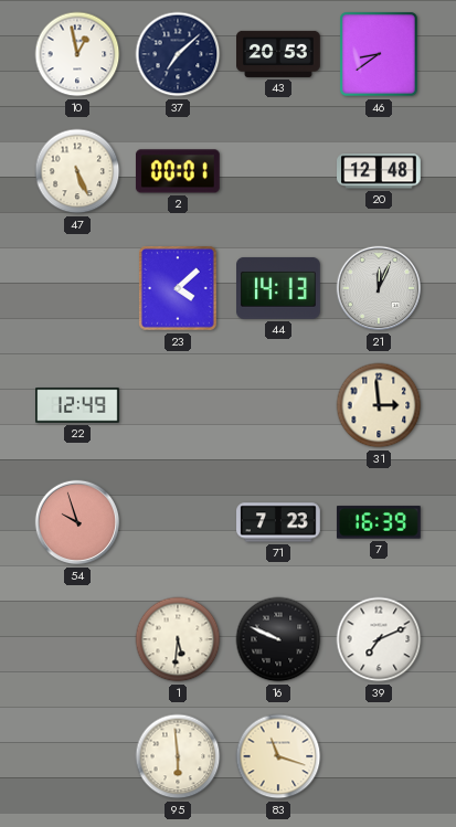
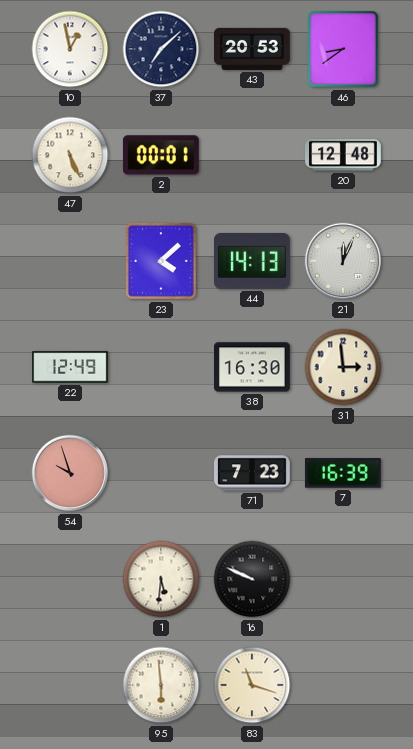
38: none -> 16:30
39: 7:11 -> none
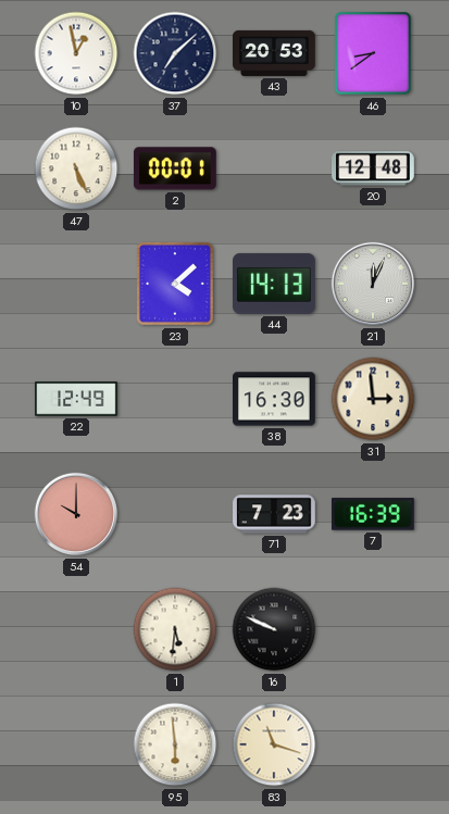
54: 9:57 -> 10:00
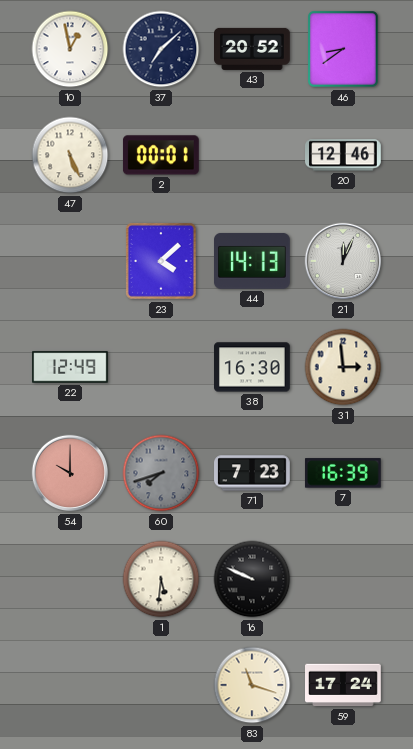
43: 20:53 -> 20:52
20: 12:48 -> 12:46
60: none -> 7:42
95: 5:59 -> none
59: none -> 17:24
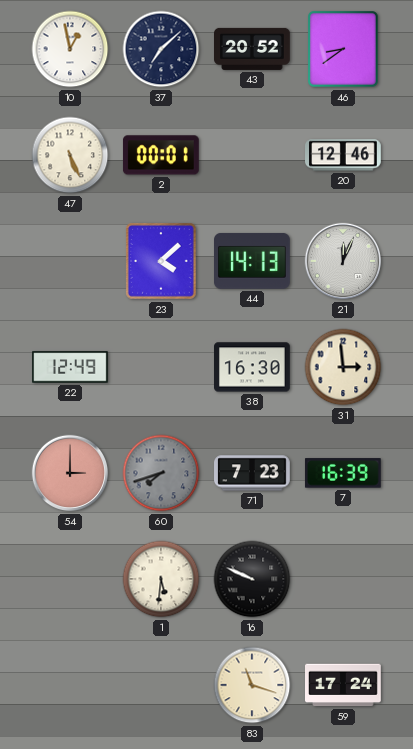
54: 10:00 -> 3:00
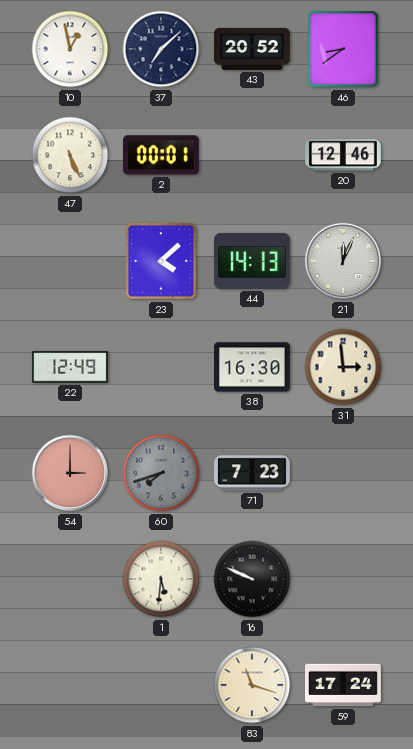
7: 16:39 -> none
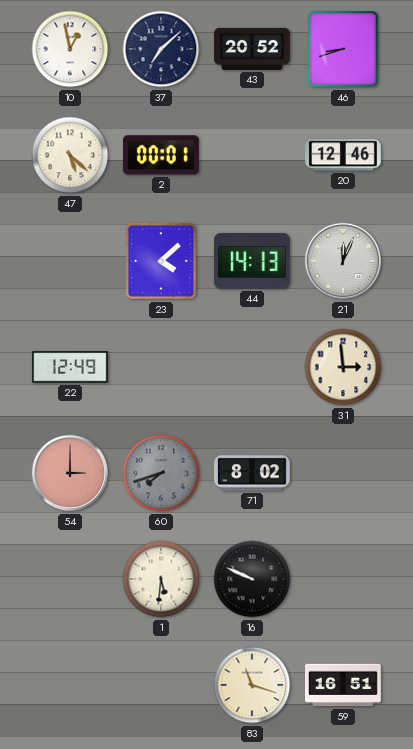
46: 8:39 -> 8:42
47: 5:26 -> 5:22
38: 16:30 -> none
71: 7:23 -> 8:02
59: 17:24 -> 16:51
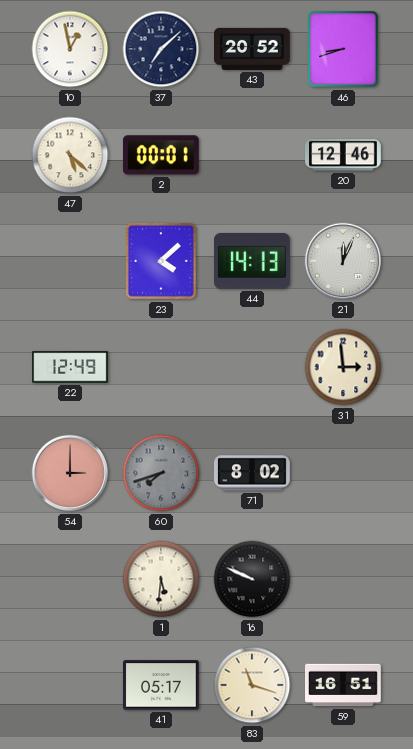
41: none -> 05:17
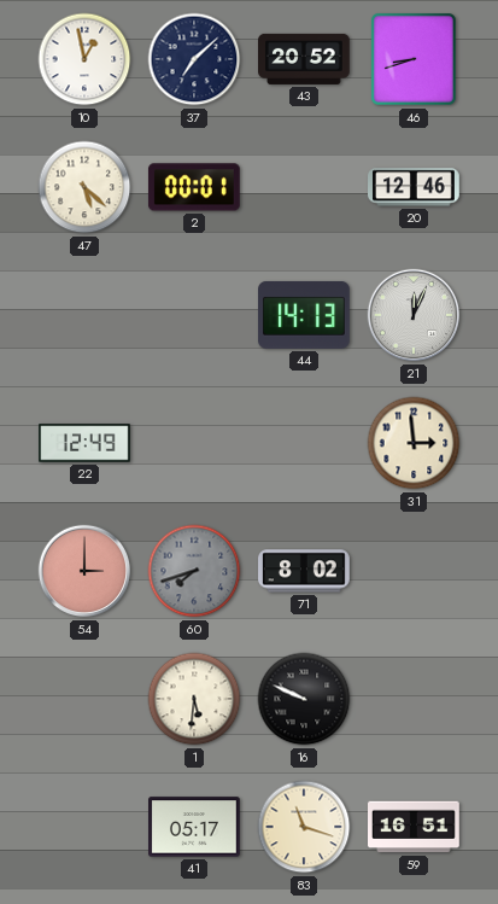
23: 4:08 -> none
